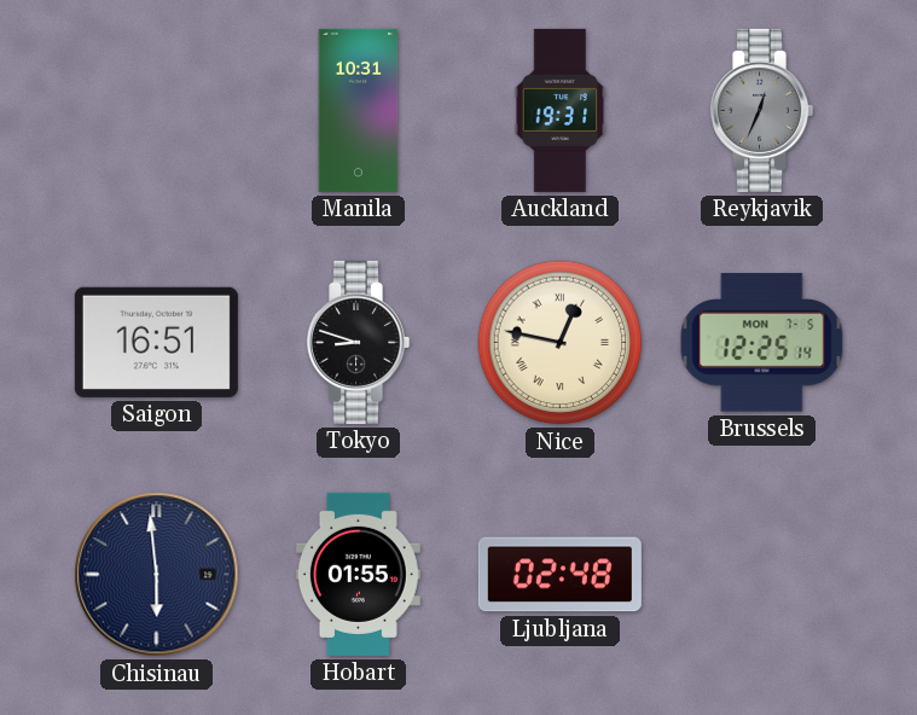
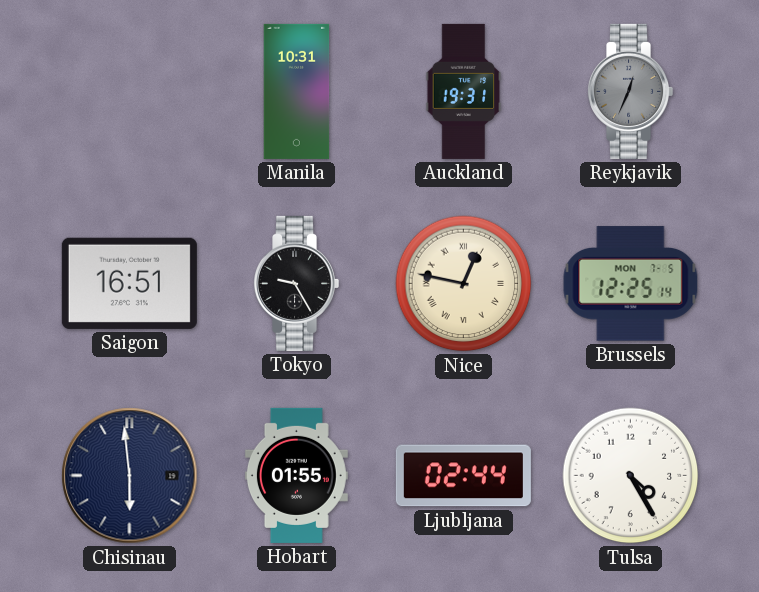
Tokyo: 8:48 -> 9:25
Ljubljana: 02:48 -> 02:44
Tulsa: none -> 4:25
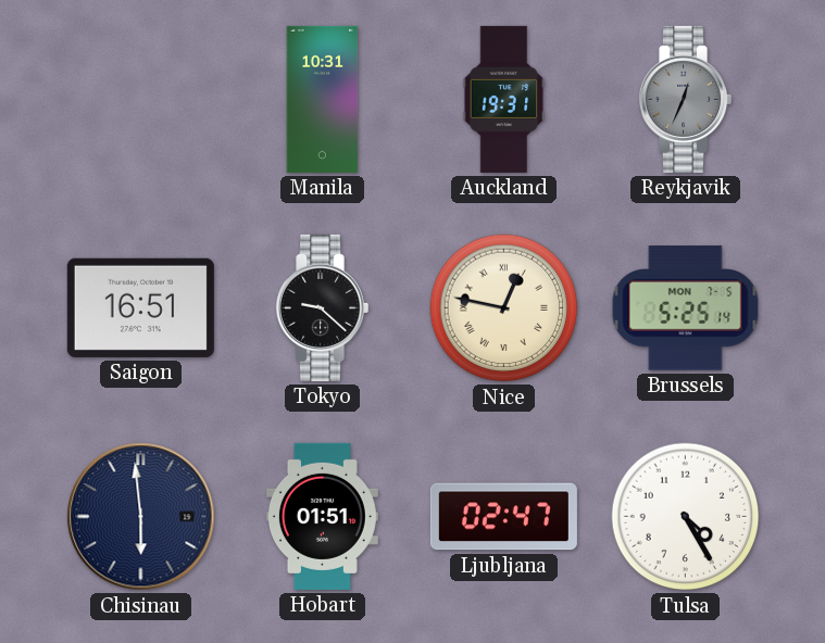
Tokyo: 9:25 -> 9:22
Brussels: 12:25 -> 5:25
Hobart: 01:55 -> 01:51
Ljubljana: 02:44 -> 02:47
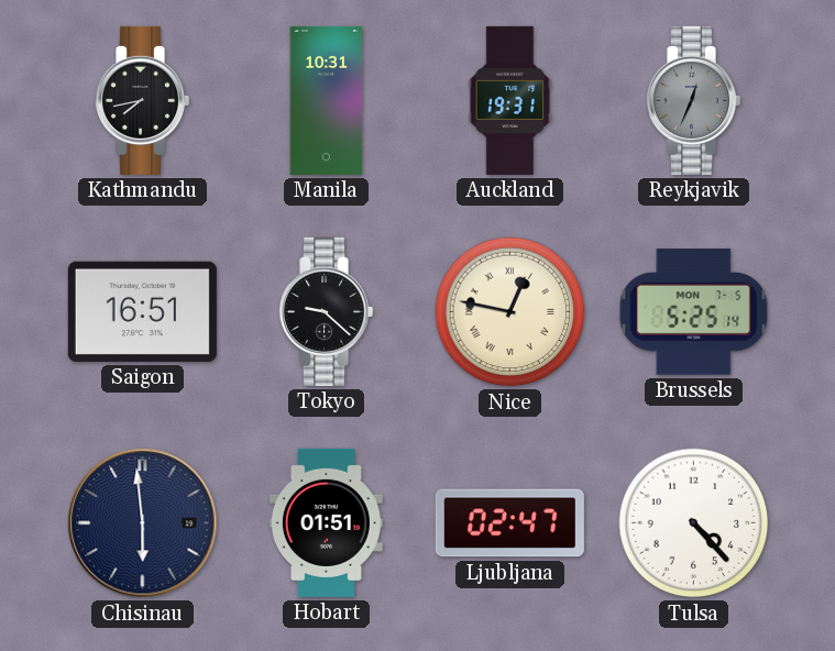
Kathmandu: none -> 7:43
Tulsa: 4:25 -> 4:23
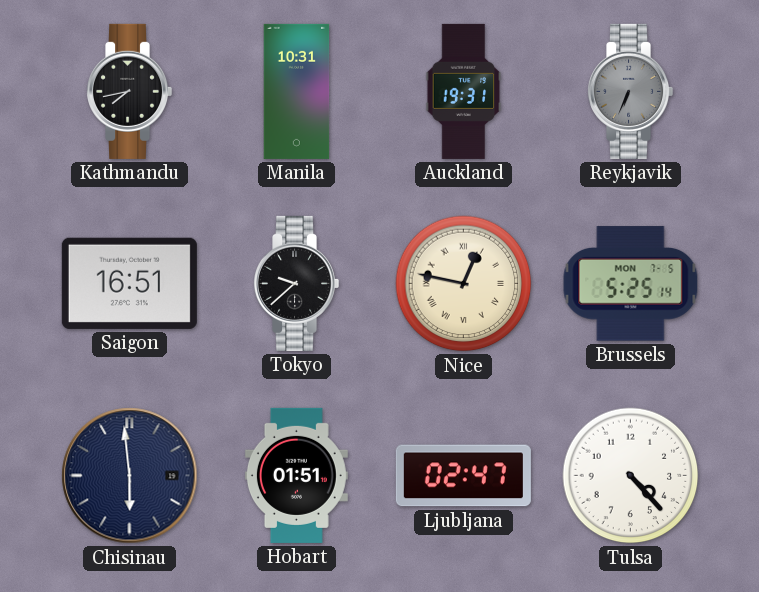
Reykjavik: 12:34 -> 6:34
Tokyo: 9:22 -> 9:38
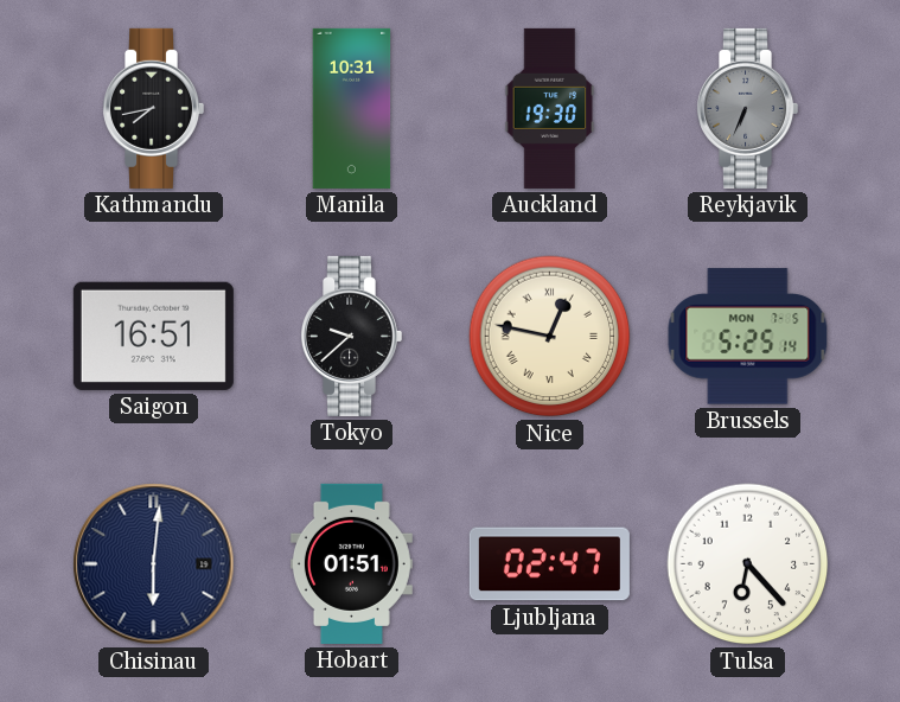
Auckland: 19:31 -> 19:30
Chisinau: 5:59 -> 6:01
Tulsa: 4:23 -> 6:23
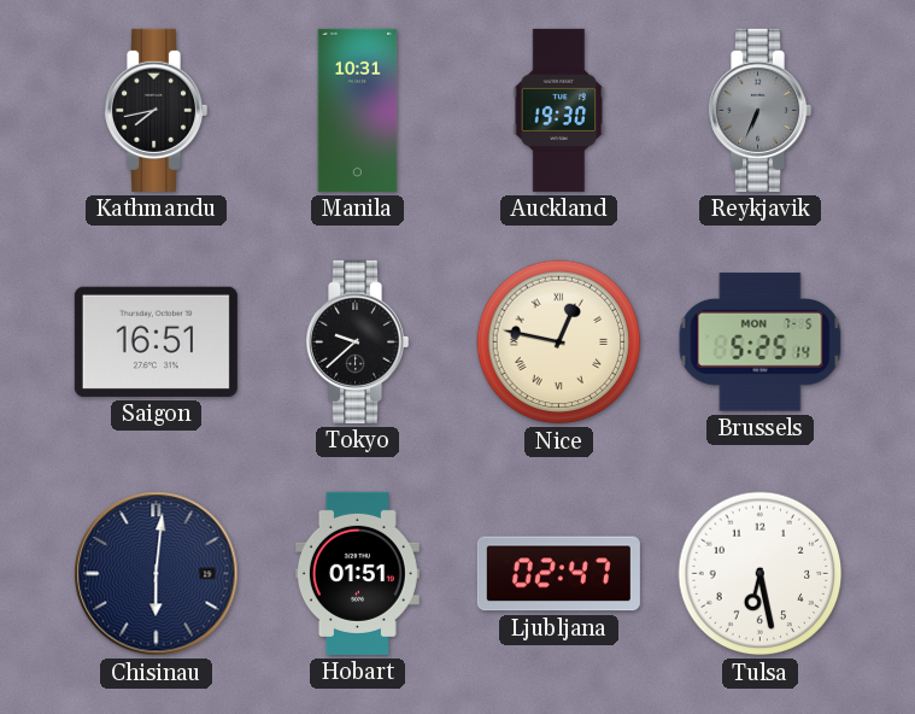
Tulsa: 6:23 -> 6:28
